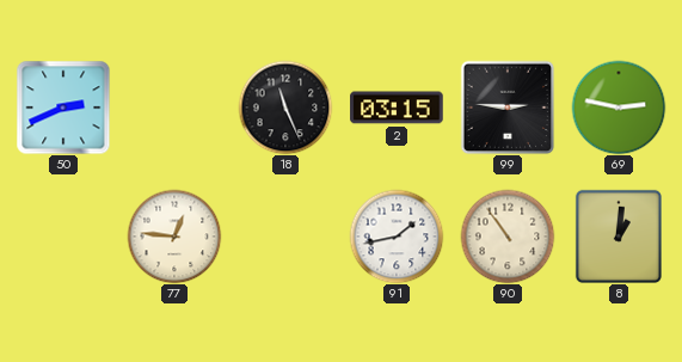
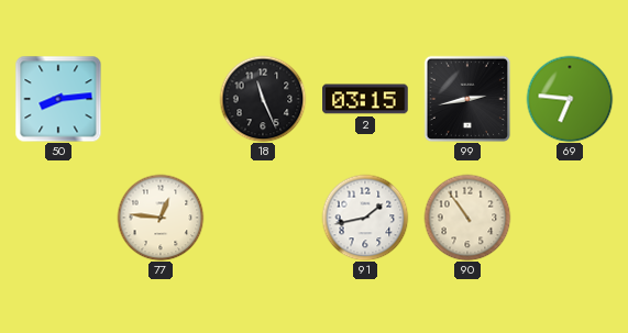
50: 2:41 -> 8:14
99: 2:46 -> 2:43
69: 2:47 -> 6:46
8: 1:01 -> none
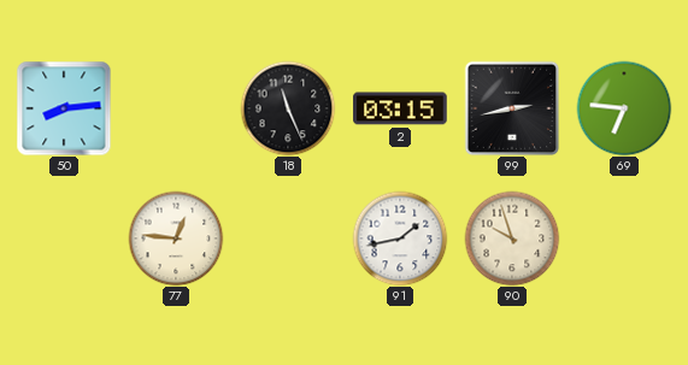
90: 10:54 -> 9:57
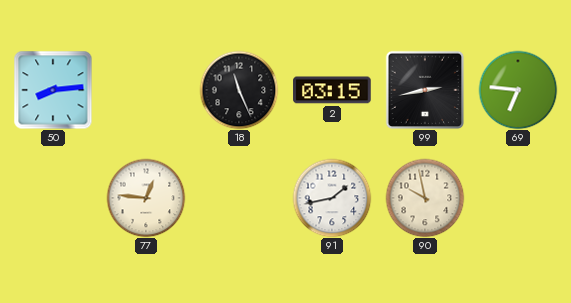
90: 9:57 -> 9:58
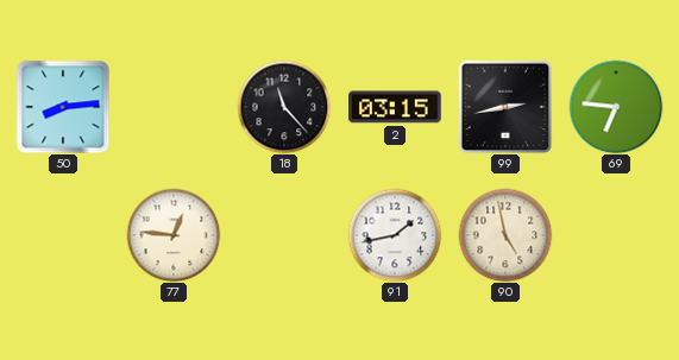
18: 11:26 -> 11:23
90: 9:58 -> 4:58
